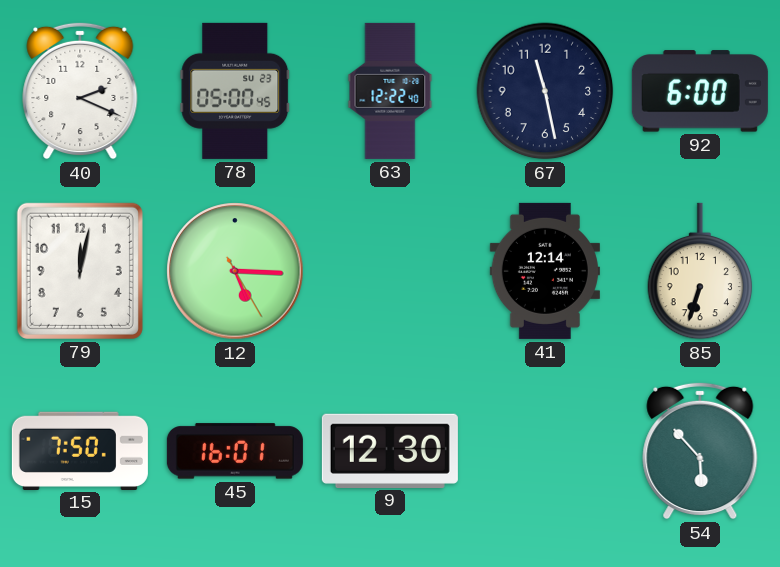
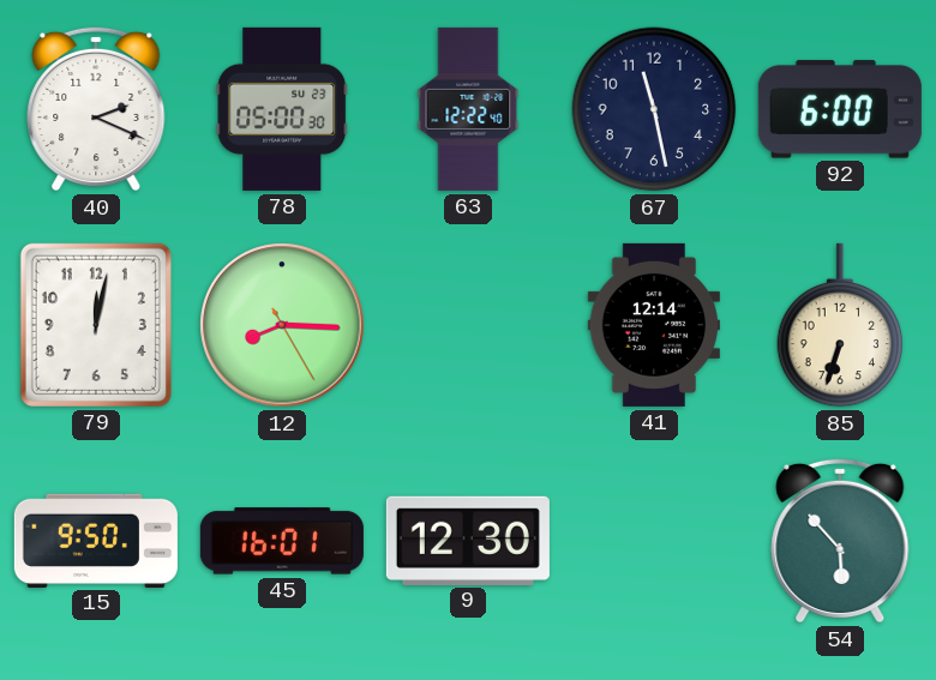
78: 05:00:45 -> 05:00:30
12: 5:15 -> 8:15
15: 7:50 -> 9:50
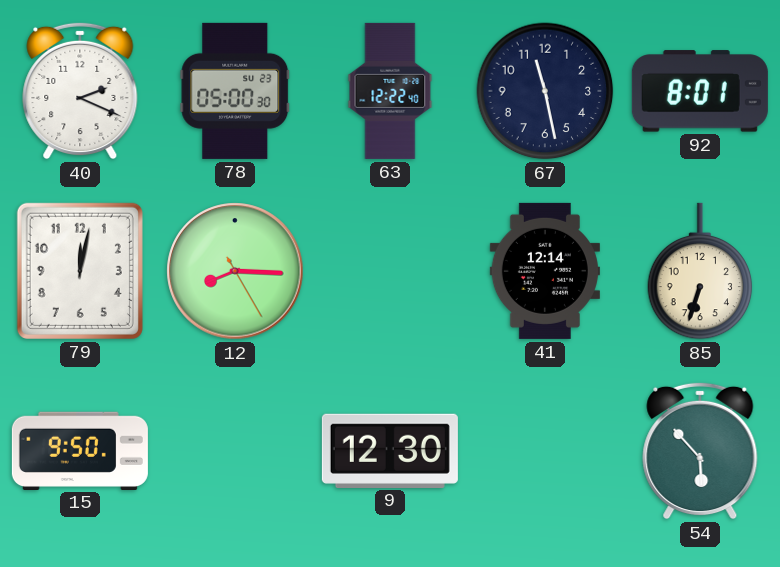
92: 6:00 -> 8:01
45: 16:01 -> none
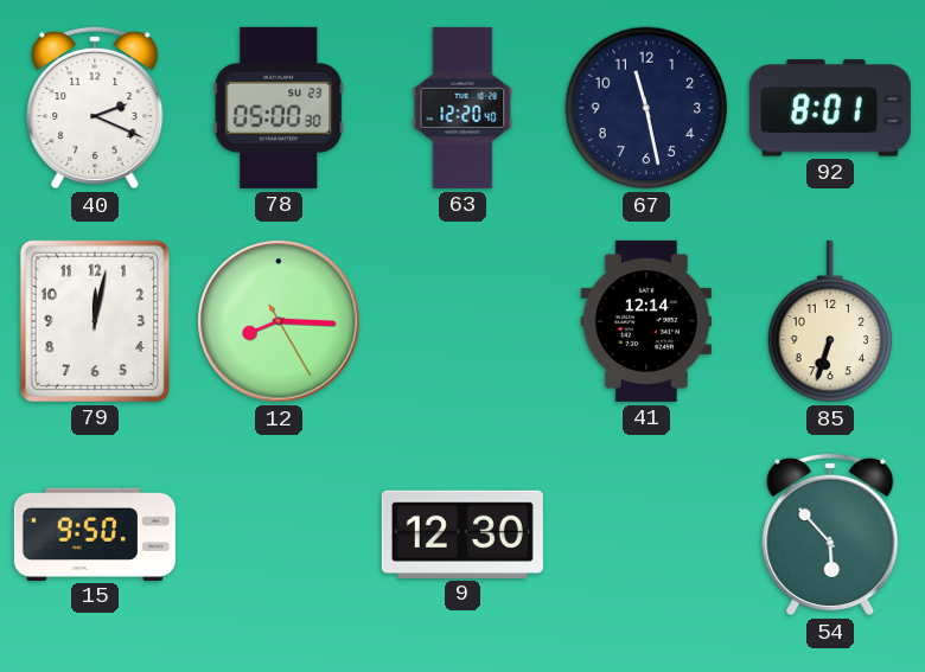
63: 12:22 -> 12:20
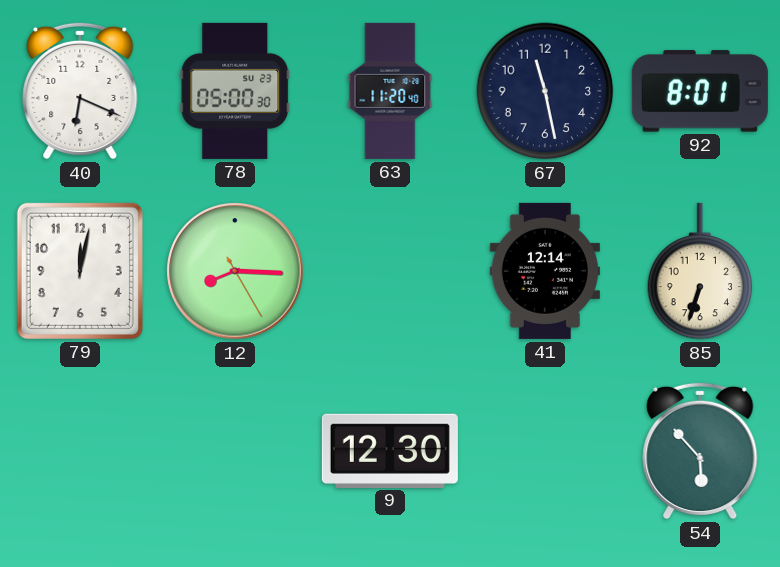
40: 2:19 -> 6:19
63: 12:20 -> 11:20
15: 9:50 -> none
